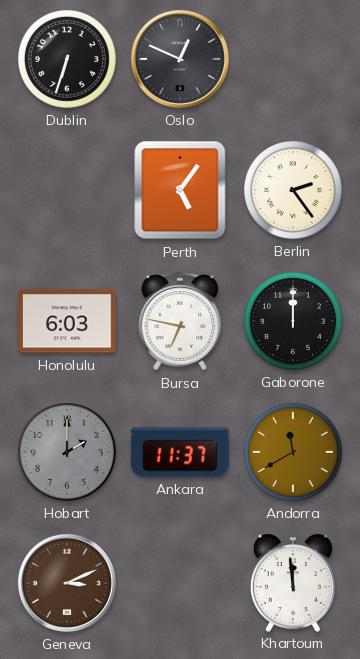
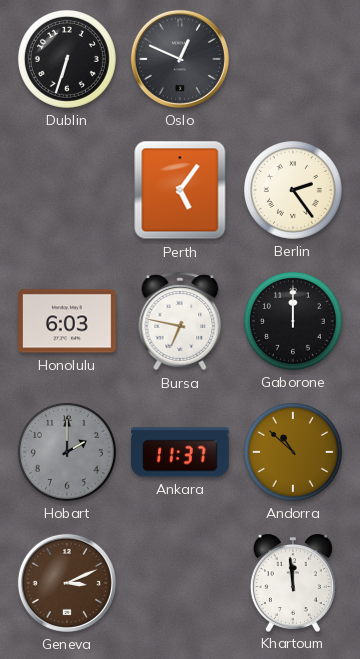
Andorra: 11:40 -> 10:52
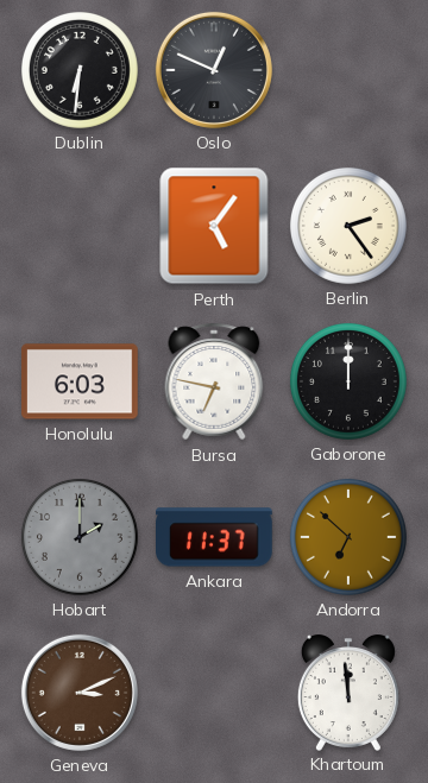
Dublin: 6:33 -> 6:31
Andorra: 10:52 -> 6:52
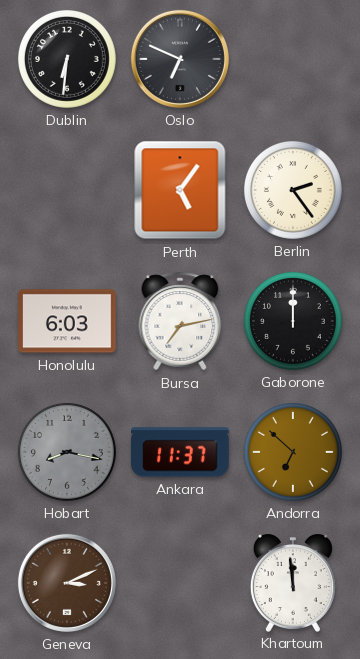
Oslo: 12:49 -> 6:49
Bursa: 6:47 -> 7:13
Hobart: 2:00 -> 8:17
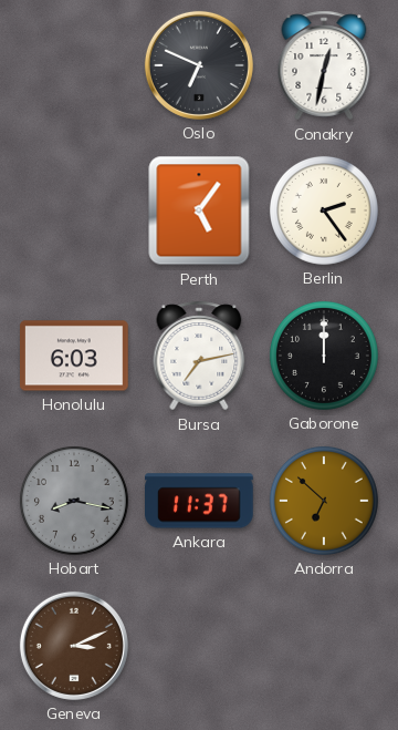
Dublin: 6:31 -> none
Conakry: none -> 12:32
Khartoum: 11:59 -> none
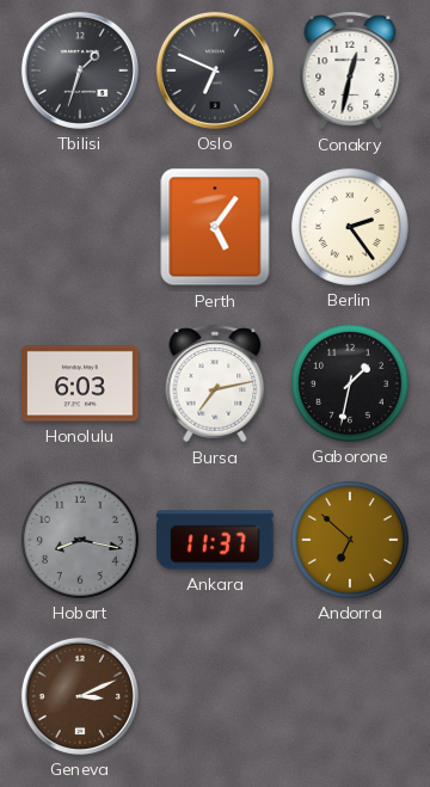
Tbilisi: none -> 1:33
Gaborone: 12:00 -> 1:32
